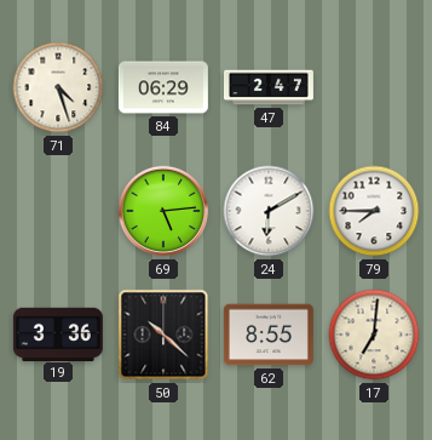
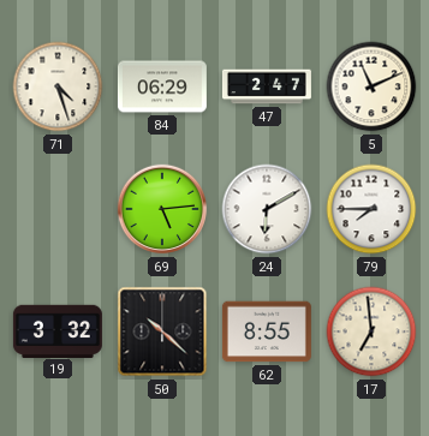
5: none -> 11:11
19: 3:36 -> 3:32
17: 7:01 -> 6:59
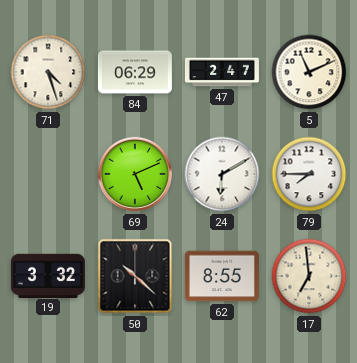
69: 5:14 -> 5:11
